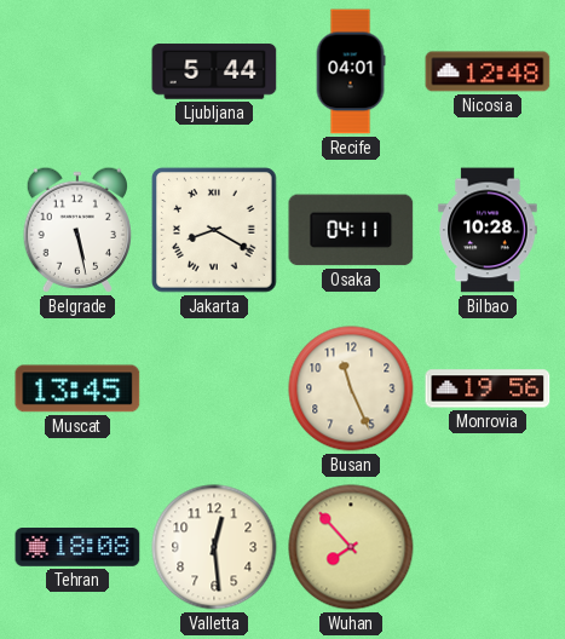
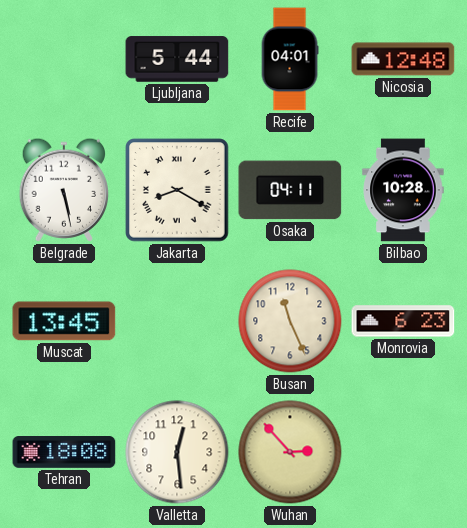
Monrovia: 19:56 -> 6:23
Wuhan: 7:53 -> 2:53
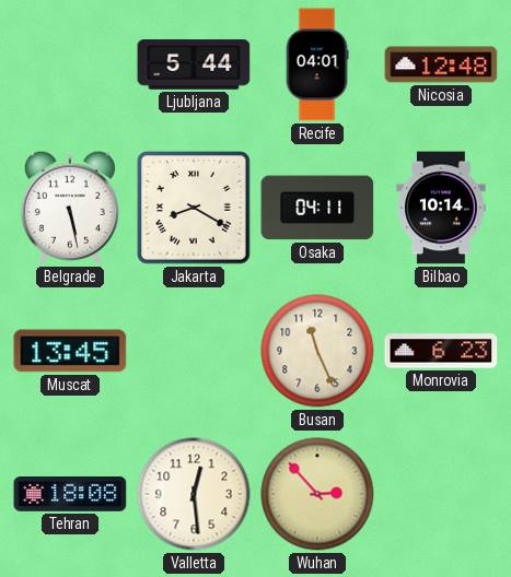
Bilbao: 10:28 -> 10:14
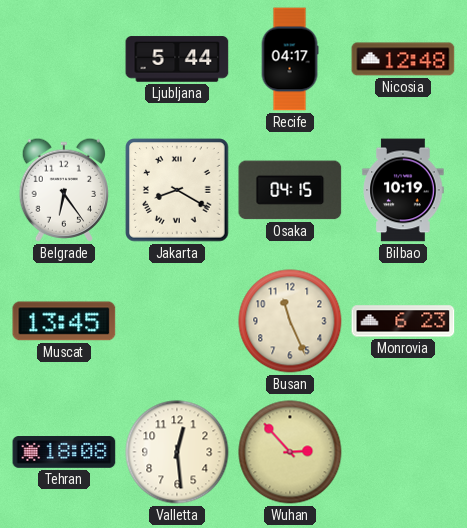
Recife: 04:01 -> 04:17
Belgrade: 5:28 -> 6:24
Osaka: 04:11 -> 04:15
Bilbao: 10:14 -> 10:19
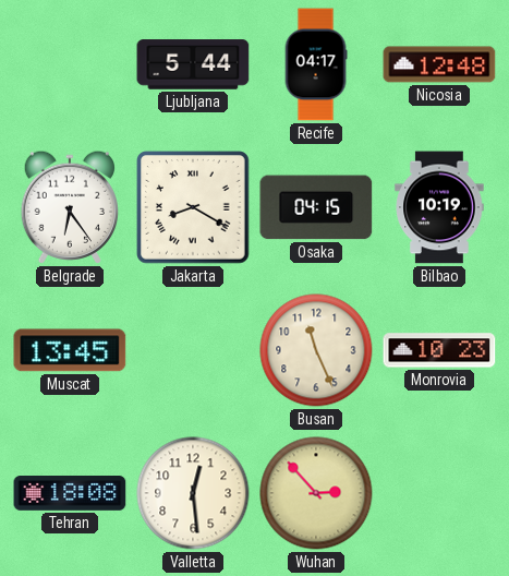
Monrovia: 6:23 -> 10:23
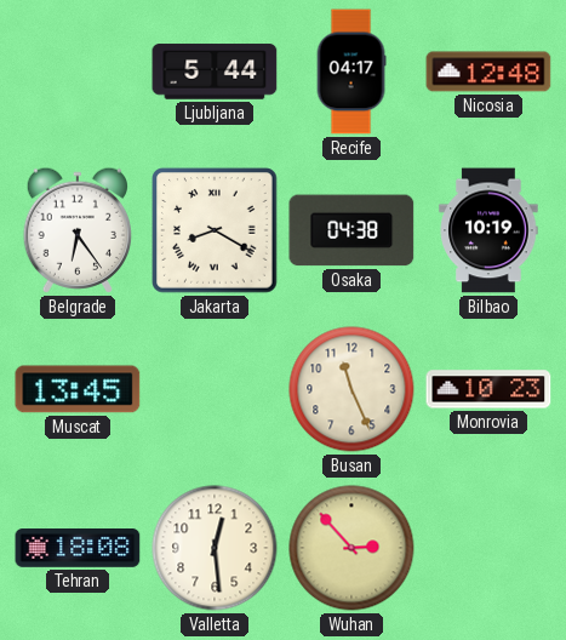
Osaka: 04:15 -> 04:38
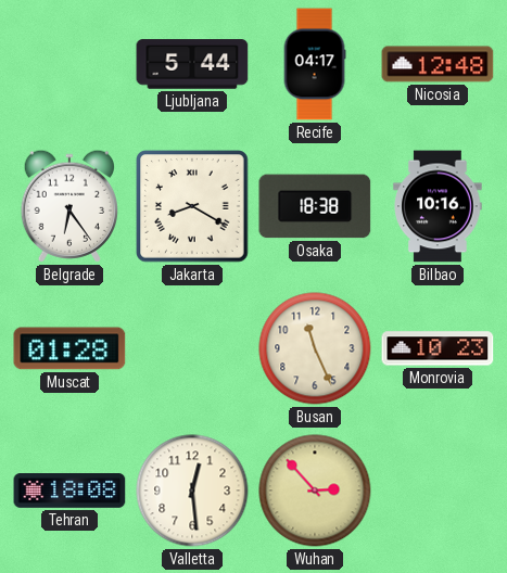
Osaka: 04:38 -> 18:38
Bilbao: 10:19 -> 10:16
Muscat: 13:45 -> 01:28
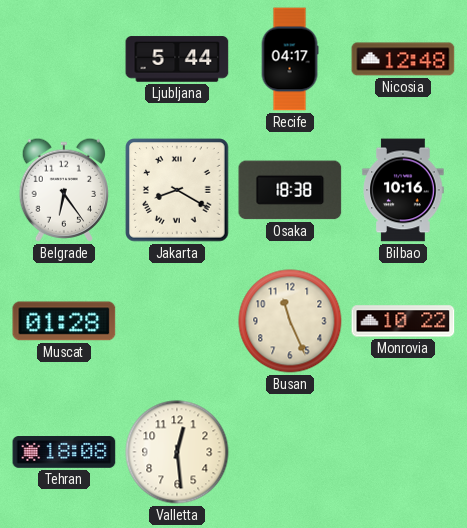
Monrovia: 10:23 -> 10:22
Wuhan: 2:53 -> none
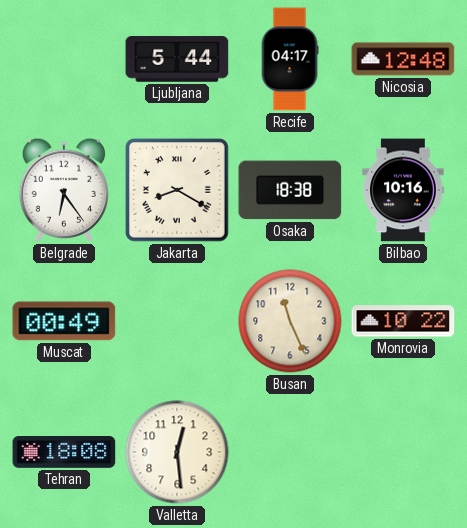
Muscat: 01:28 -> 00:49
